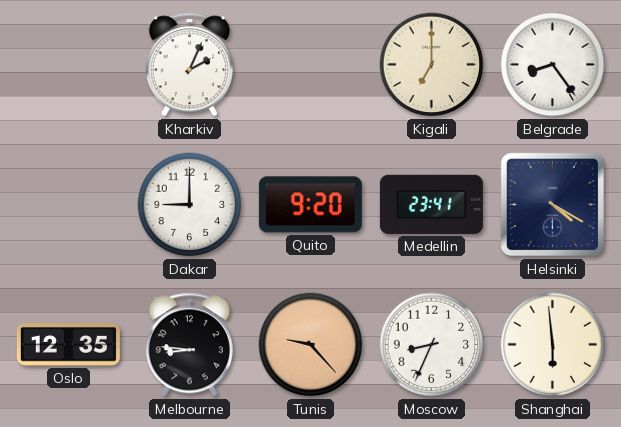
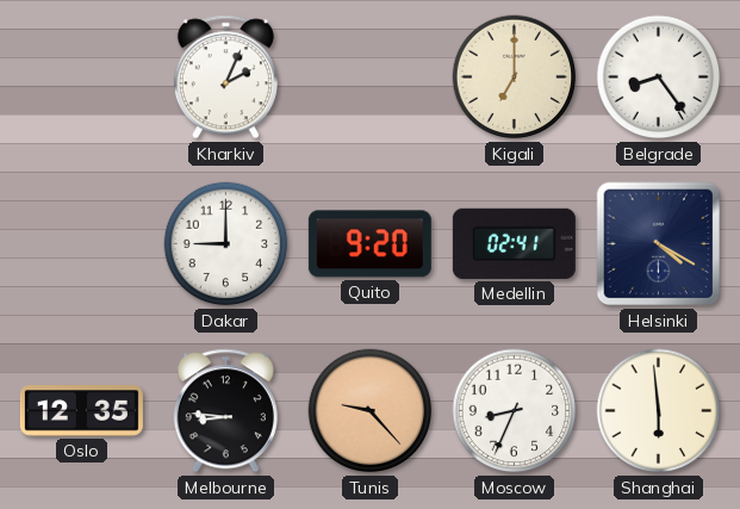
Medellin: 23:41 -> 02:41
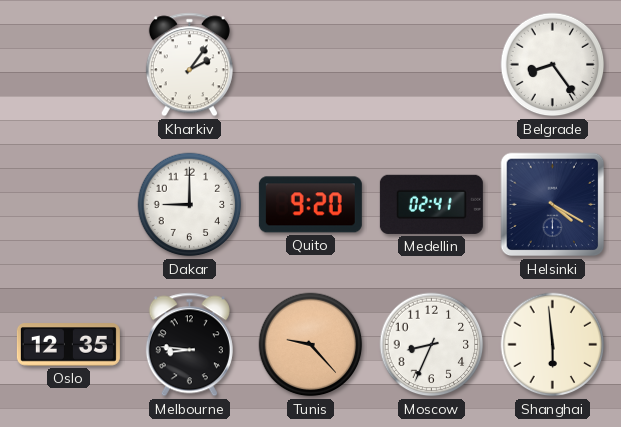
Kharkiv: 2:04 -> 2:06
Kigali: 7:00 -> none
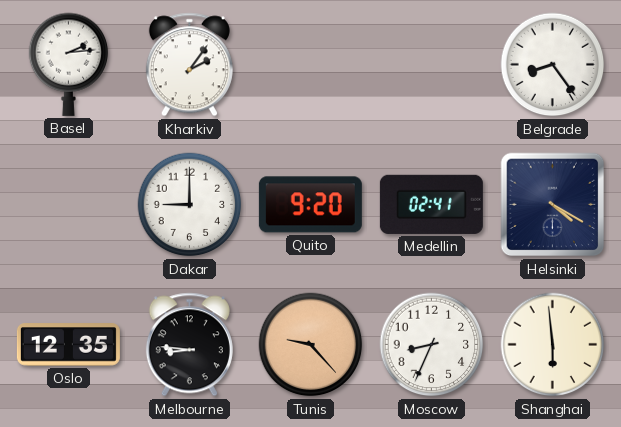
Basel: none -> 2:14
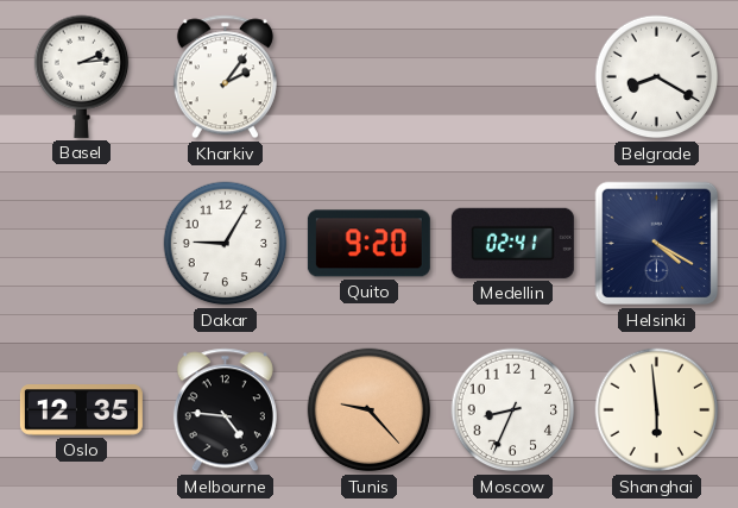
Belgrade: 8:24 -> 8:20
Dakar: 9:00 -> 9:05
Melbourne: 8:46 -> 4:46
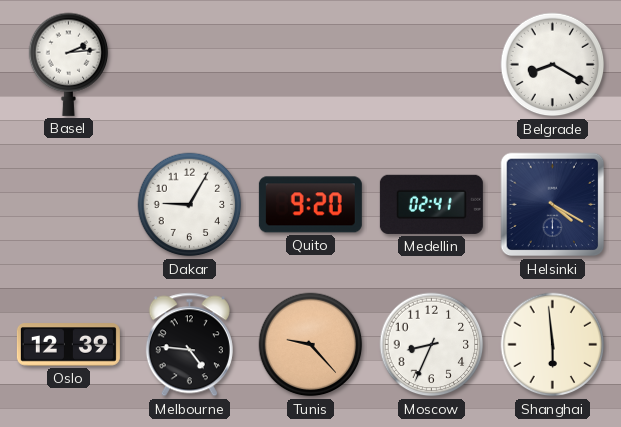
Kharkiv: 2:06 -> none
Oslo: 12:35 -> 12:39
